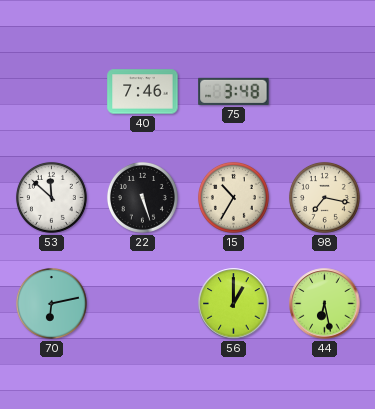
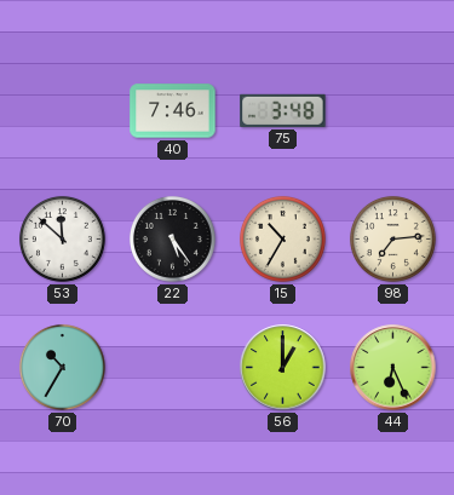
22: 5:27 -> 5:24
98: 7:17 -> 7:14
70: 6:13 -> 10:35
44: 6:28 -> 6:26
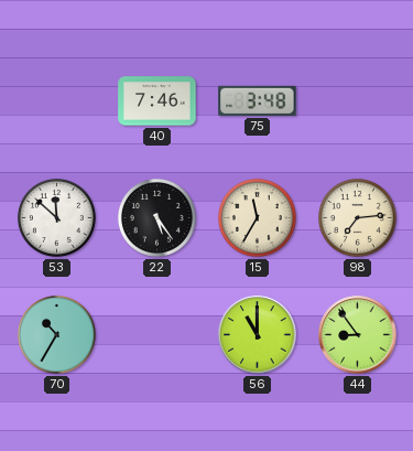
15: 10:35 -> 11:35
56: 1:00 -> 11:00
44: 6:26 -> 8:54
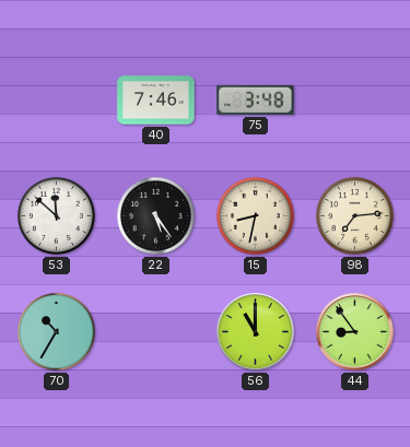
15: 11:35 -> 8:32
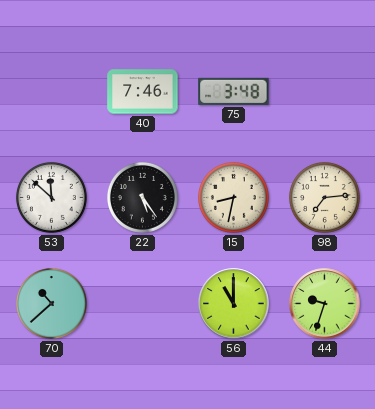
70: 10:35 -> 10:38
44: 8:54 -> 9:33
